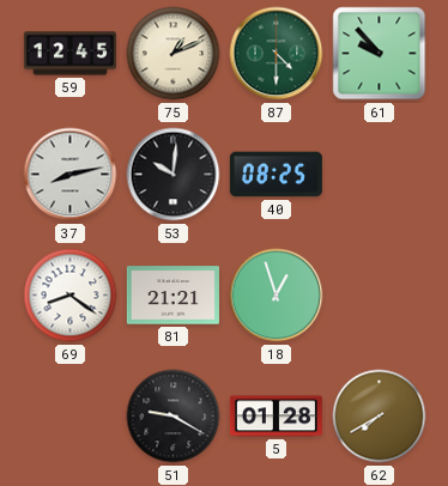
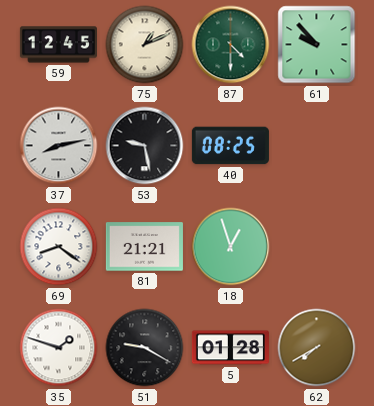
53: 10:01 -> 9:28
35: none -> 1:48
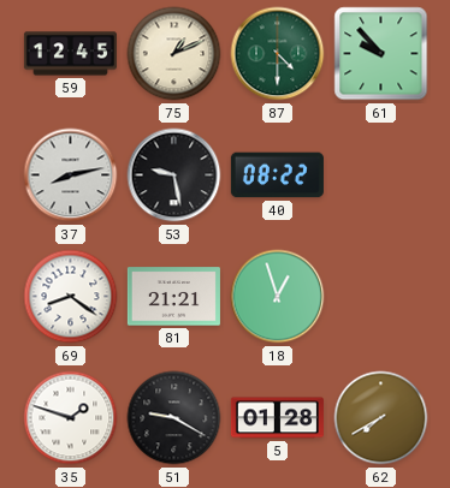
40: 08:25 -> 08:22
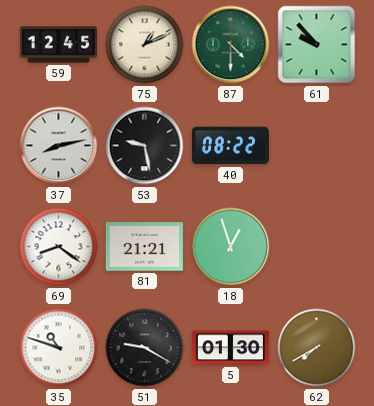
35: 1:48 -> 10:48
5: 01:28 -> 01:30
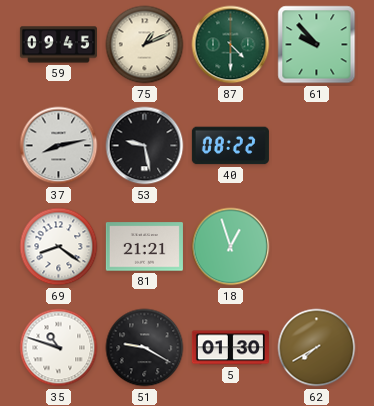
59: 12:45 -> 09:45
